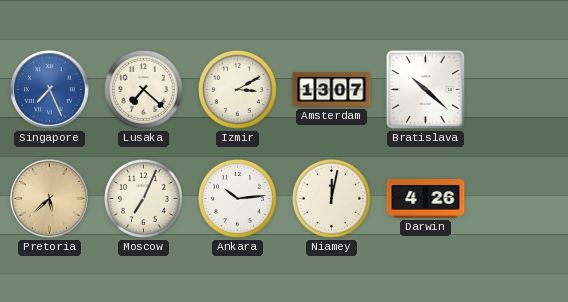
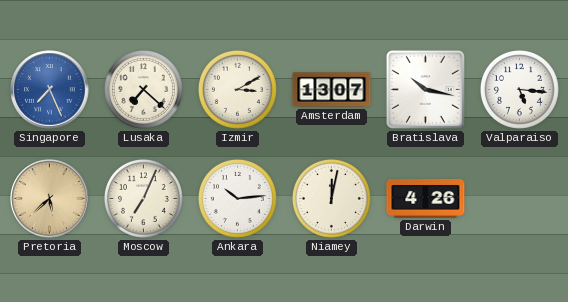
Bratislava: 10:22 -> 10:17
Valparaiso: none -> 5:16
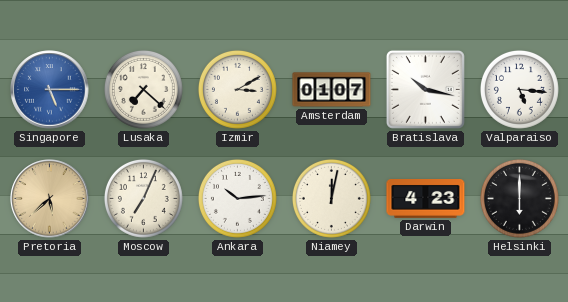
Singapore: 7:26 -> 5:15
Amsterdam: 13:07 -> 01:07
Darwin: 4:26 -> 4:23
Helsinki: none -> 6:00
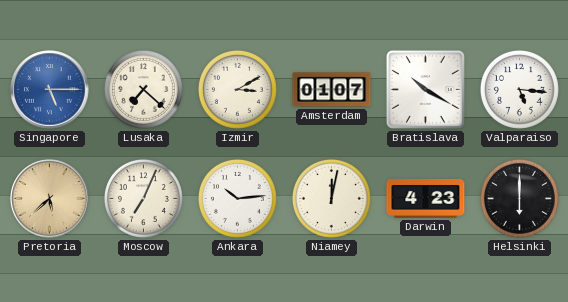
Bratislava: 10:17 -> 10:20
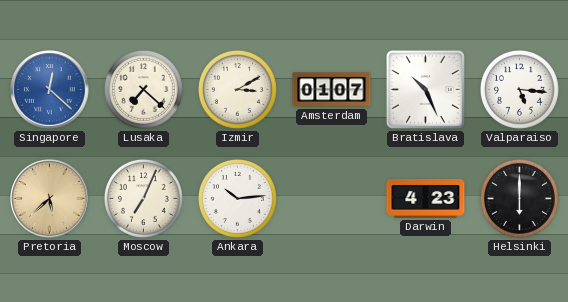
Singapore: 5:15 -> 12:22
Bratislava: 10:20 -> 10:26
Niamey: 12:02 -> none
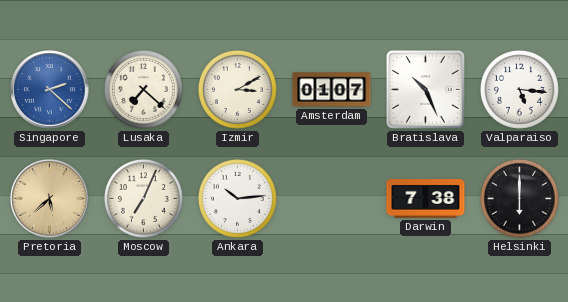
Singapore: 12:22 -> 2:22
Darwin: 4:23 -> 7:38
